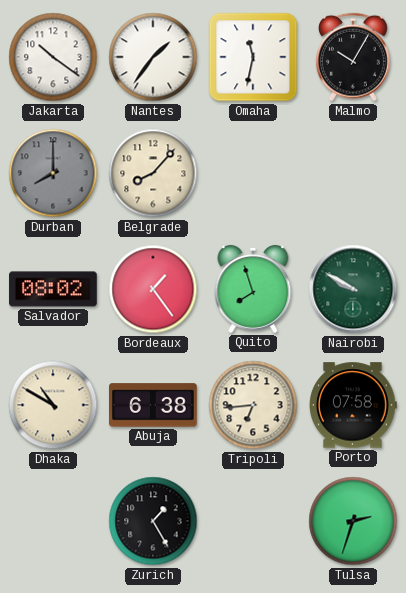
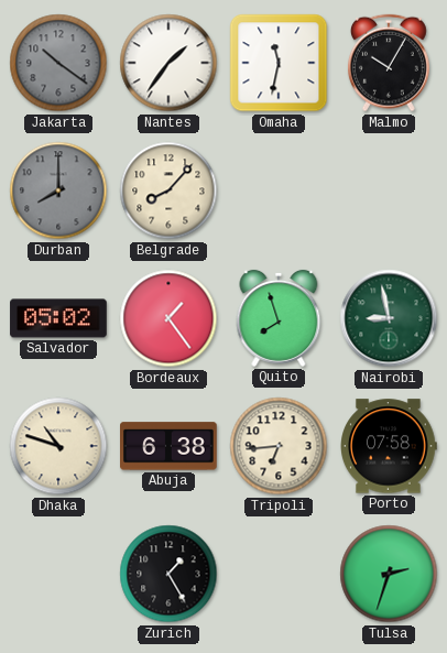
Jakarta dial: white -> grey
Salvador: 08:02 -> 05:02
Nairobi: 9:50 -> 8:58
Dhaka: 10:50 -> 10:48
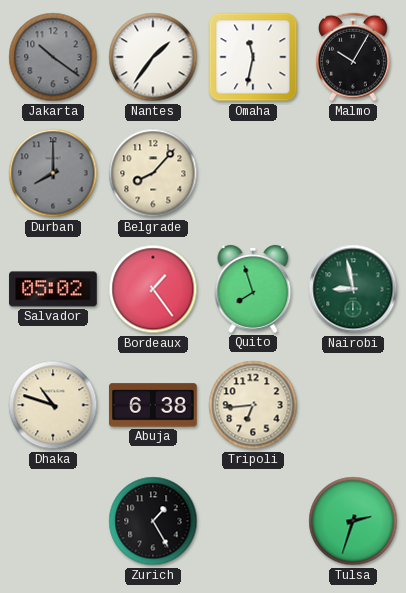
Porto: 07:58 -> none
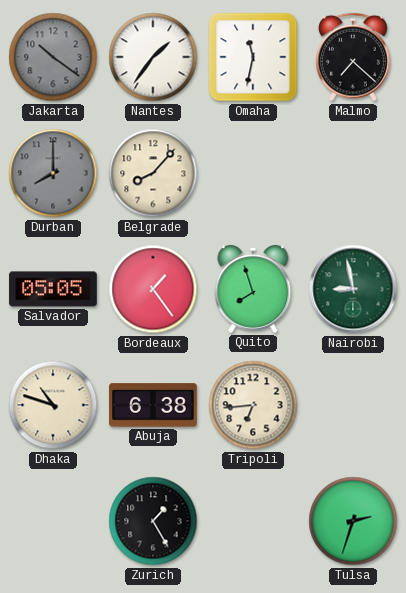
Malmo: 10:05 -> 7:22
Salvador: 05:02 -> 05:05
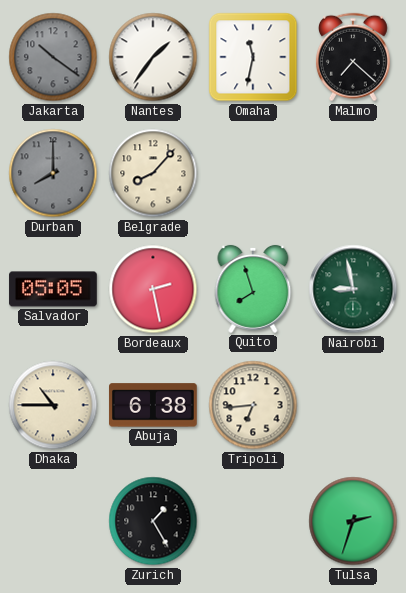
Bordeaux: 1:24 -> 2:28
Dhaka: 10:48 -> 10:45
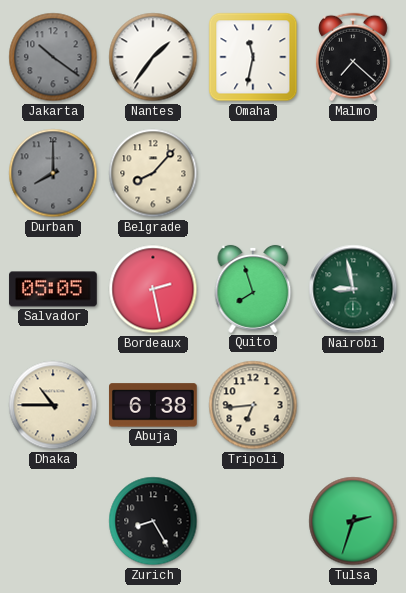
Zurich: 1:25 -> 8:25
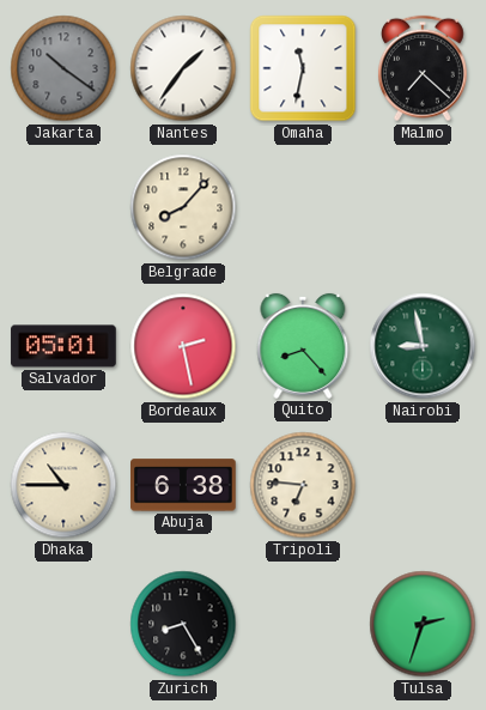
Durban: 8:00 -> none
Salvador: 05:05 -> 05:01
Quito: 7:57 -> 8:23
Tripoli: 6:44 -> 6:46
